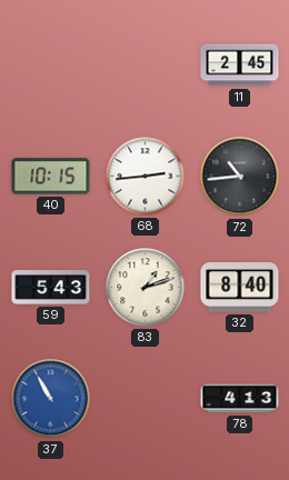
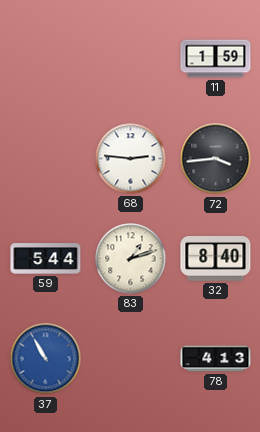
11: 2:45 -> 1:59
40: 10:15 -> none
68: 2:44 -> 2:46
72: 10:44 -> 3:44
59: 5:43 -> 5:44
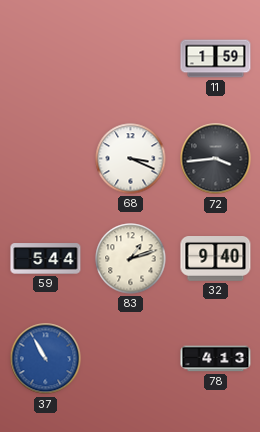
68: 2:46 -> 3:19
32: 8:40 -> 9:40
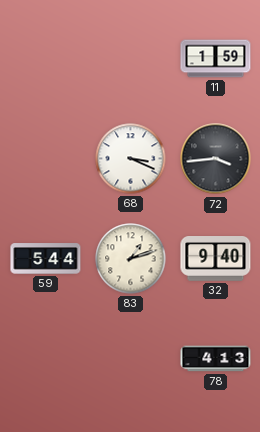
37: 10:55 -> none
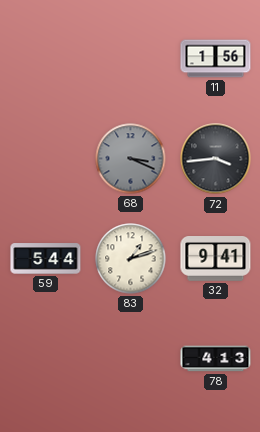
11: 1:59 -> 1:56
68 dial: white -> grey
32: 9:40 -> 9:41
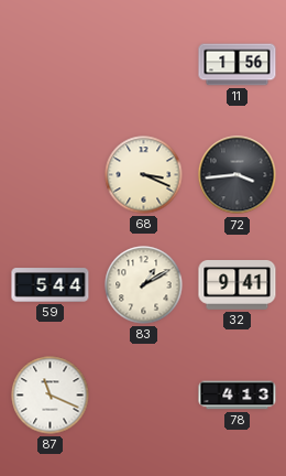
68 dial: grey -> cream
83: 1:12 -> 1:10
87: none -> 11:19
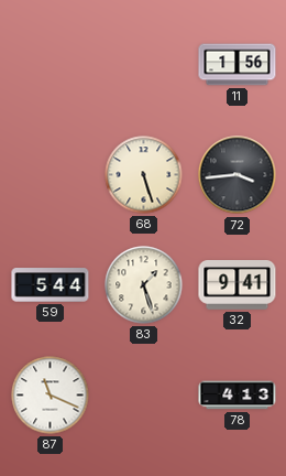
68: 3:19 -> 5:27
83: 1:10 -> 1:27
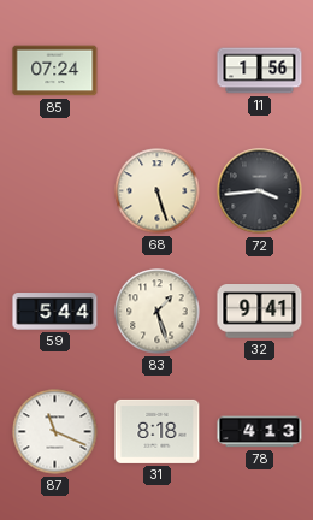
85: none -> 07:24
31: none -> 8:18
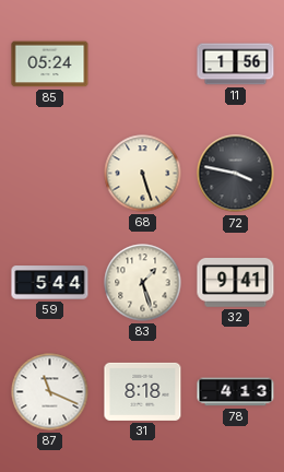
85: 07:24 -> 05:24
72: 3:44 -> 3:47
